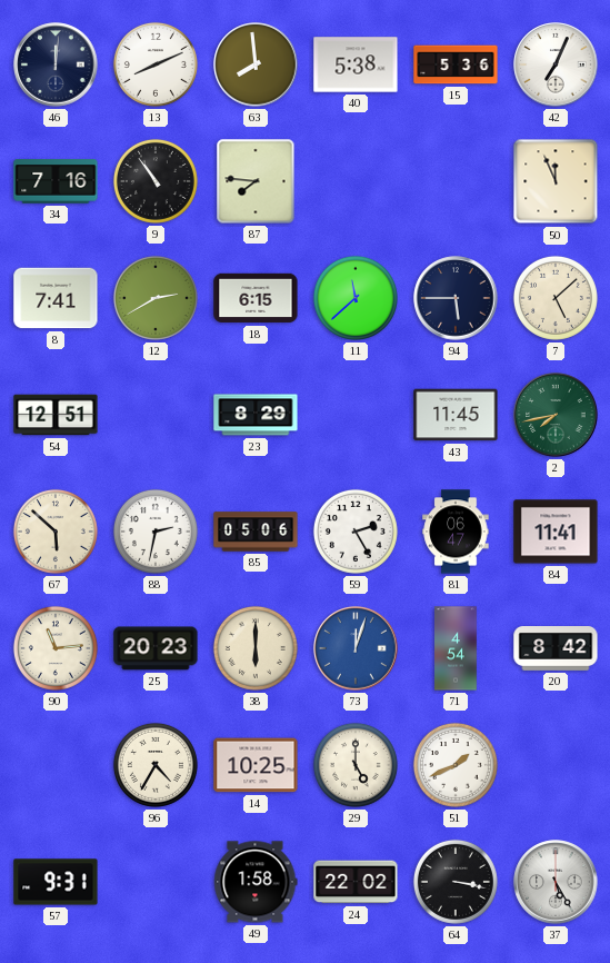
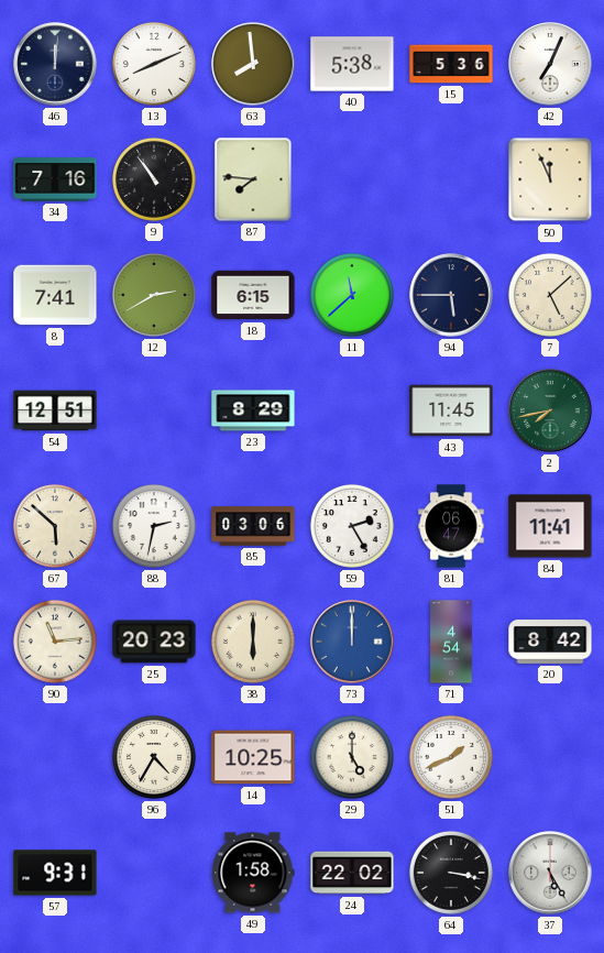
85: 05:06 -> 03:06
73: 12:03 -> 12:00
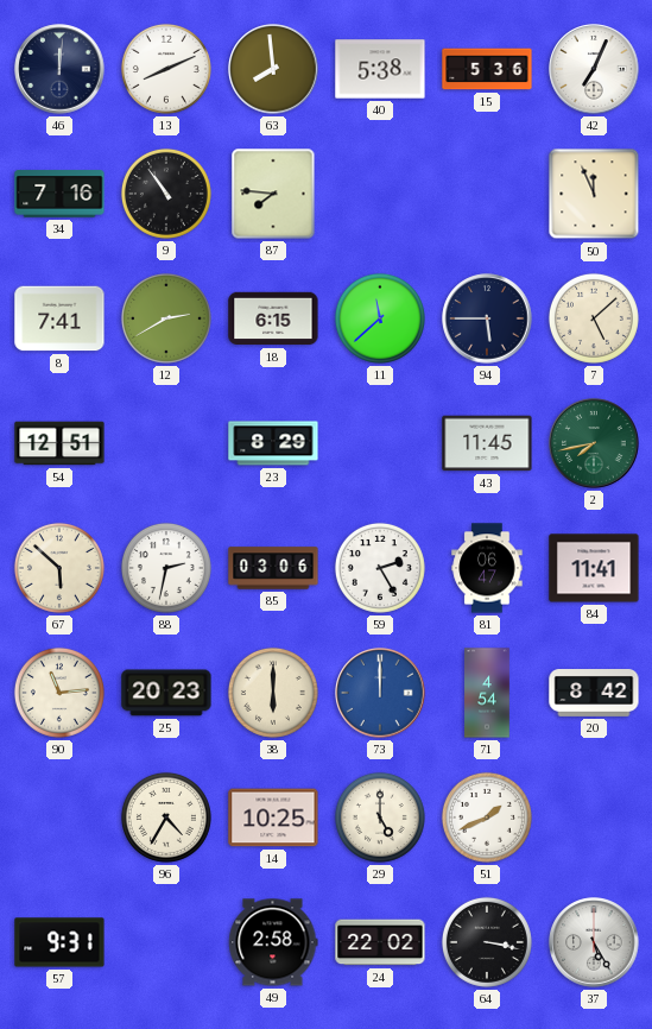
49: 1:58 -> 2:58
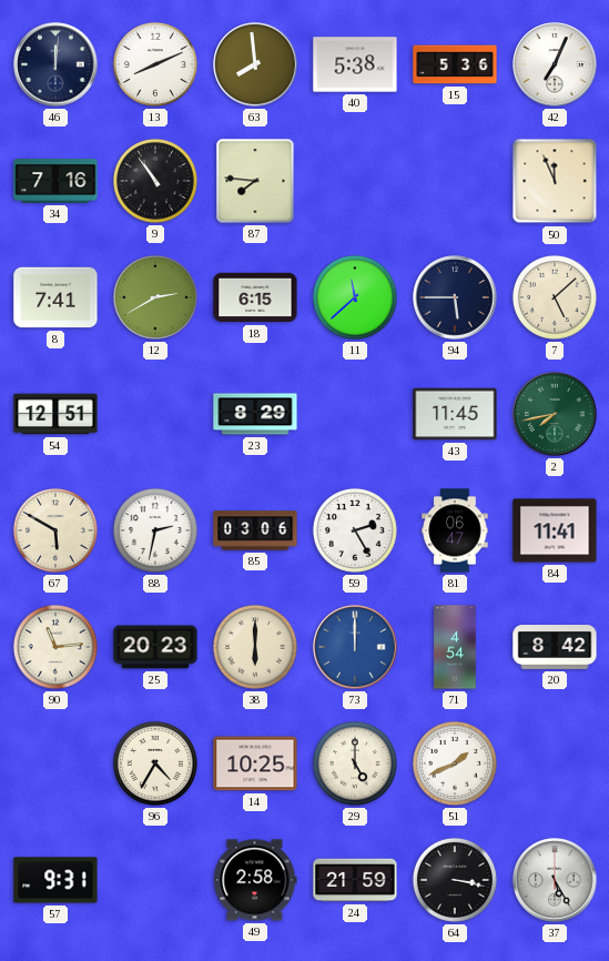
67: 5:52 -> 5:50
24: 22:02 -> 21:59
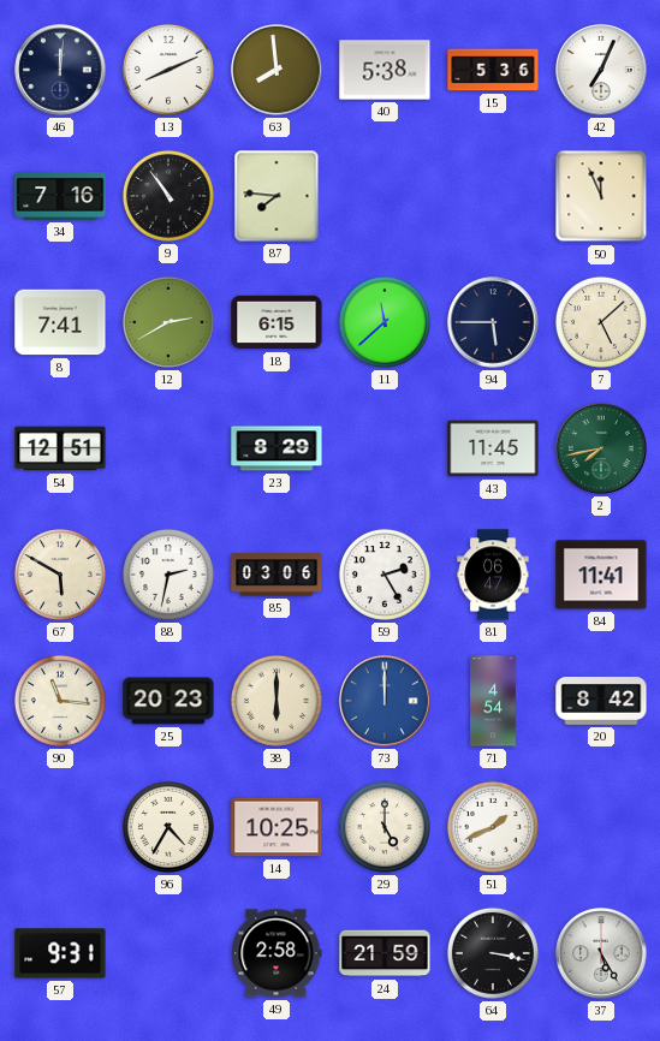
90: 11:14 -> 11:16
